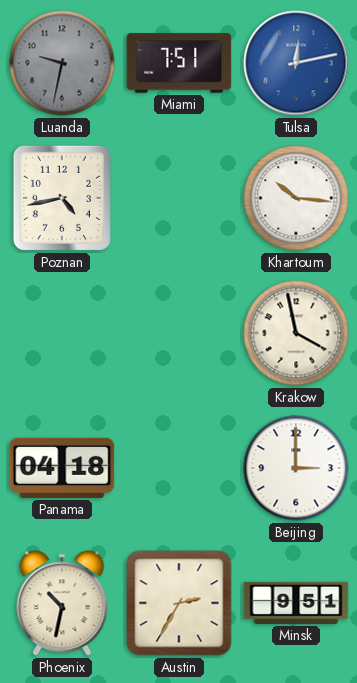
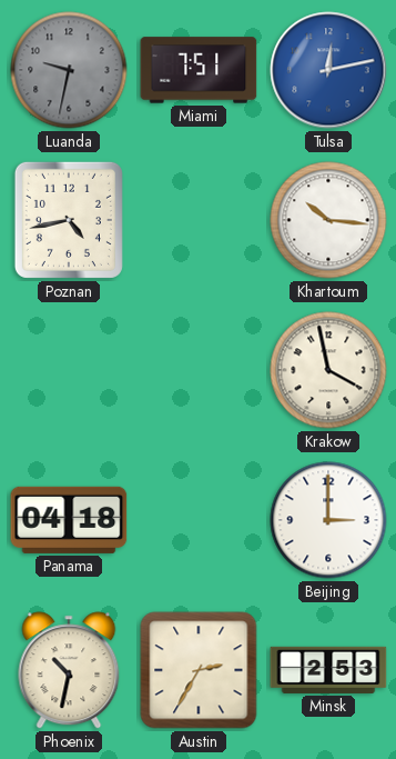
Minsk: 9:51 -> 2:53
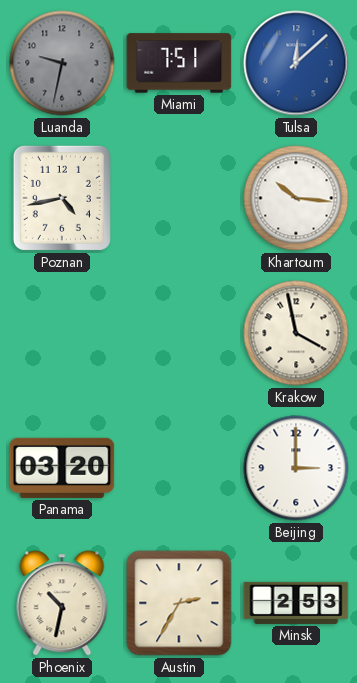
Tulsa: 12:13 -> 12:08
Panama: 04:18 -> 03:20
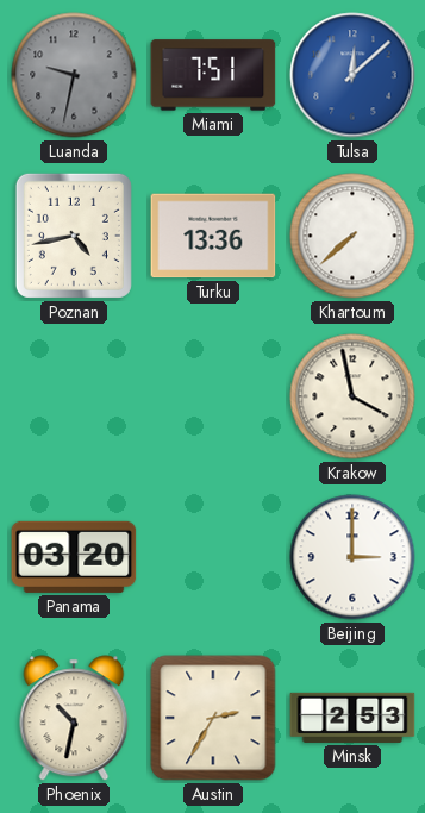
Turku: none -> 13:36
Khartoum: 10:16 -> 7:38
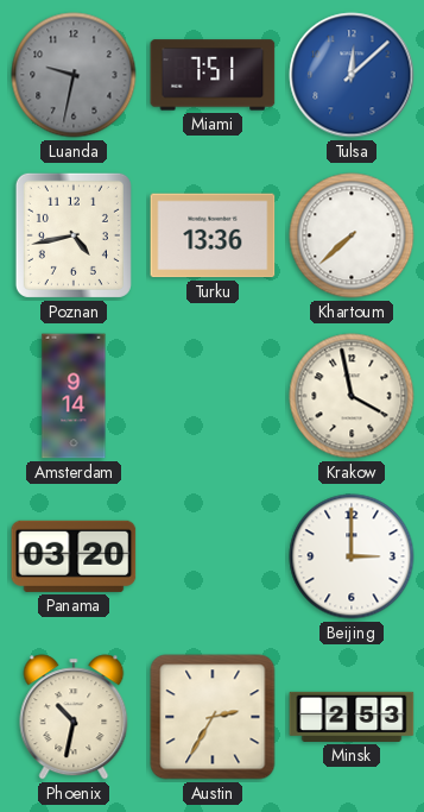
Amsterdam: none -> 9:14
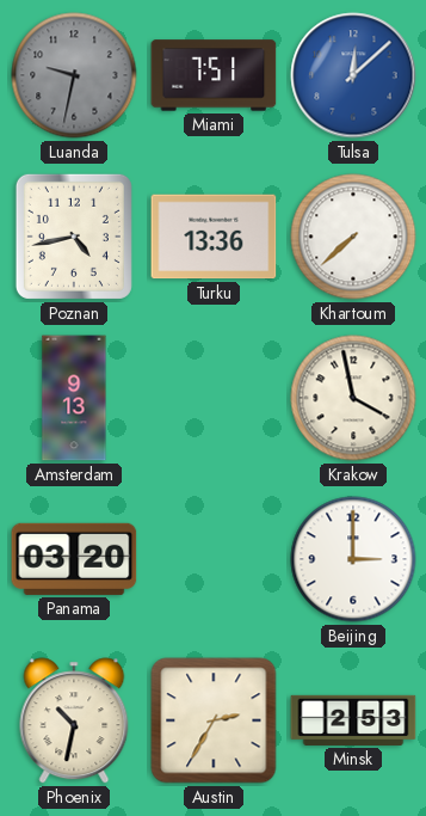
Amsterdam: 9:14 -> 9:13
